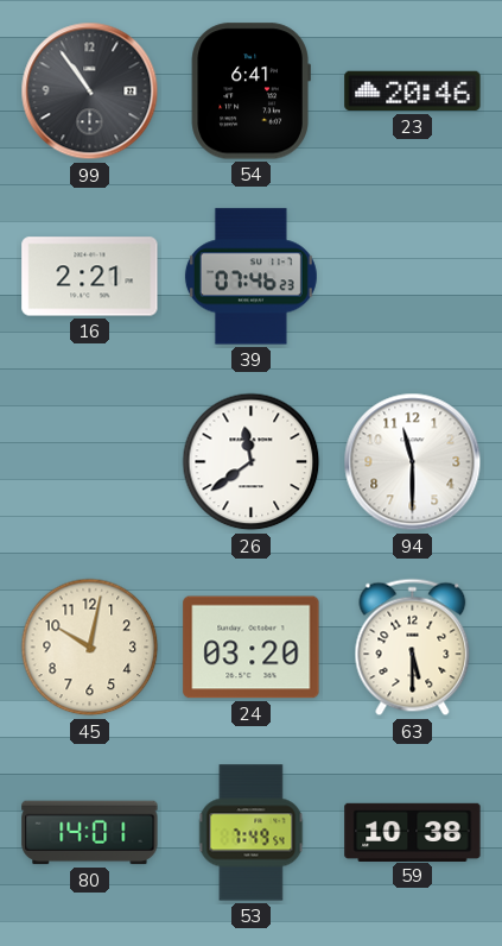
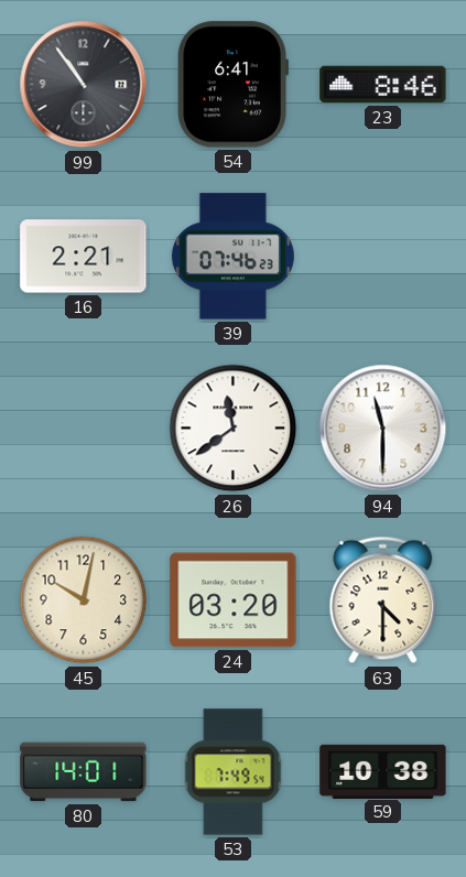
23: 20:46 -> 8:46
63: 5:30 -> 4:30
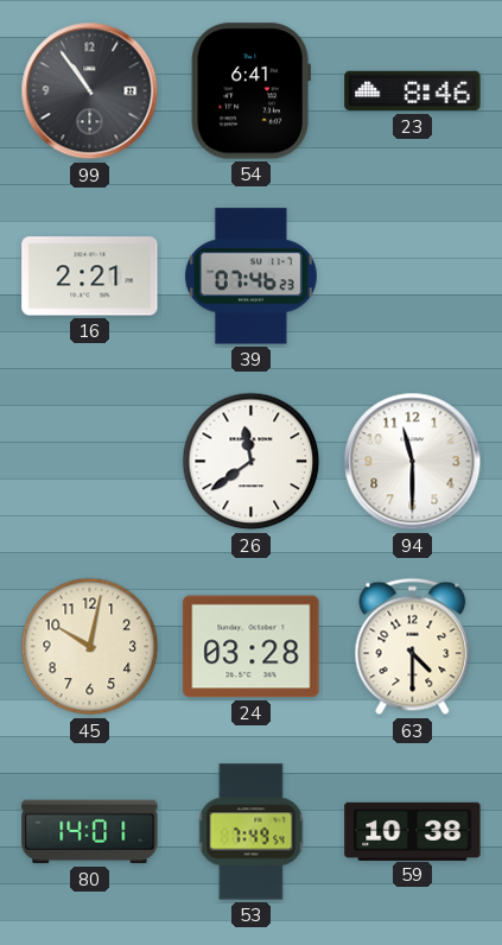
24: 03:20 -> 03:28
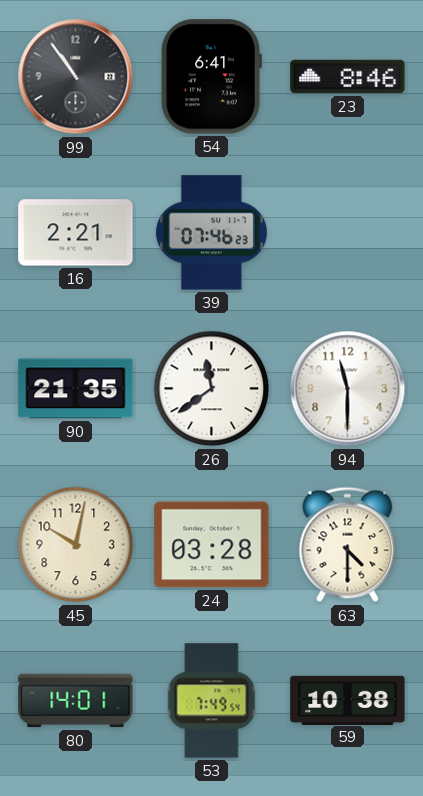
90: none -> 21:35
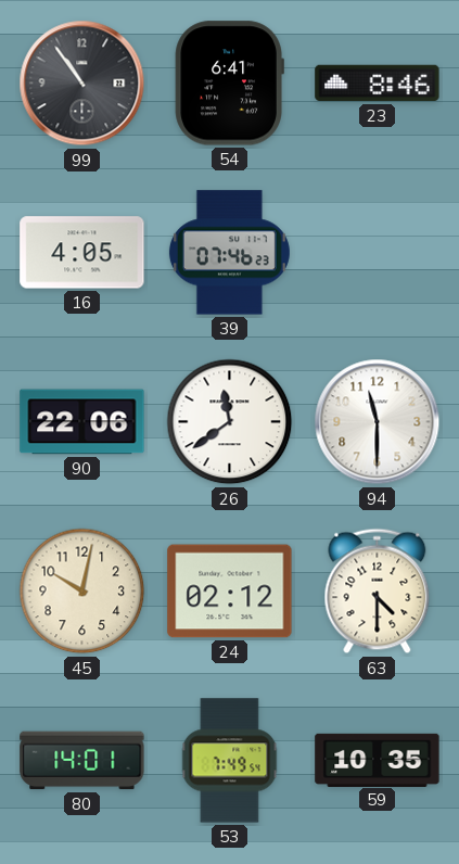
16: 2:21 -> 4:05
90: 21:35 -> 22:06
24: 03:28 -> 02:12
59: 10:38 -> 10:35
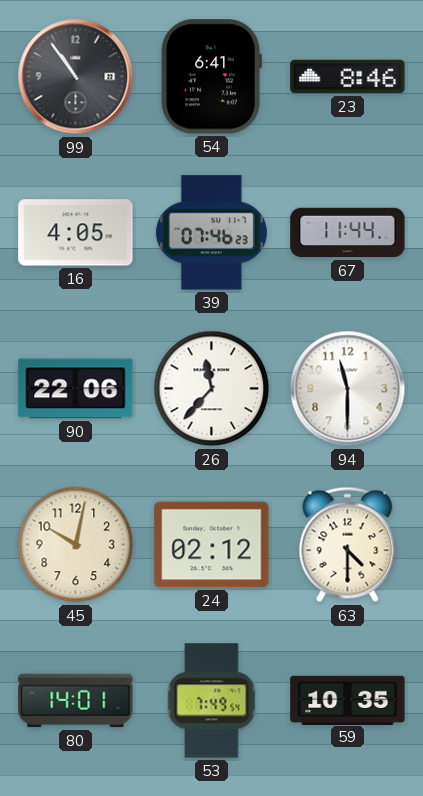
67: none -> 11:44
26: 11:39 -> 11:37
